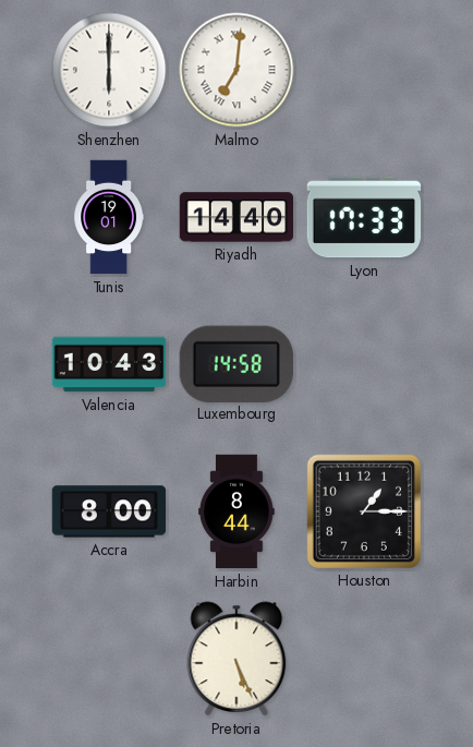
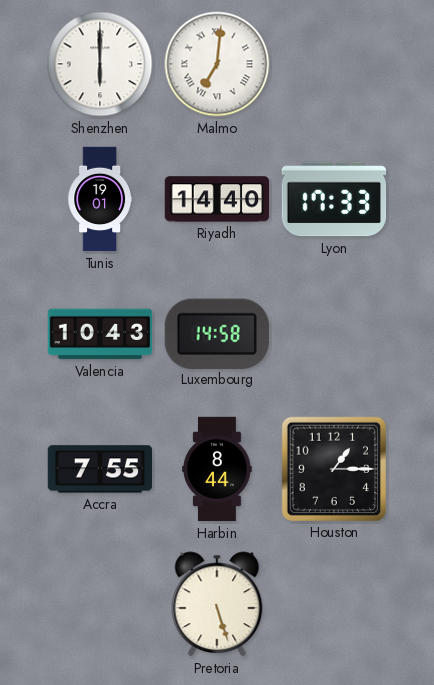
Accra: 8:00 -> 7:55
Pretoria: 5:26 -> 5:27
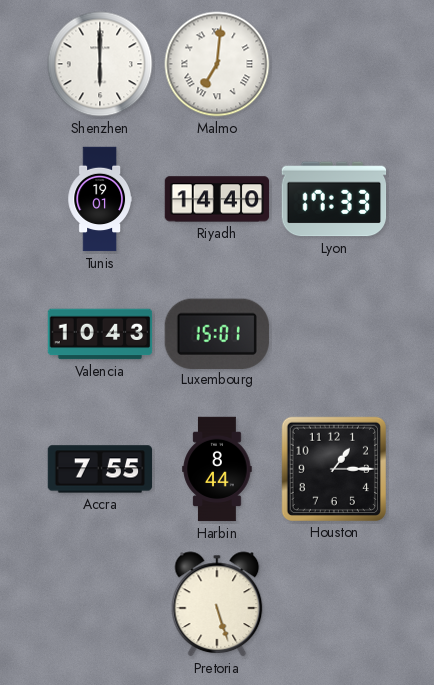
Luxembourg: 14:58 -> 15:01
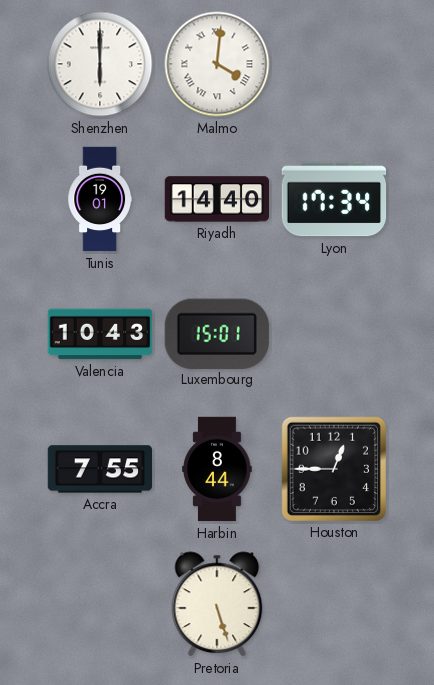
Malmo: 7:01 -> 4:01
Lyon: 17:33 -> 17:34
Houston: 1:15 -> 12:45
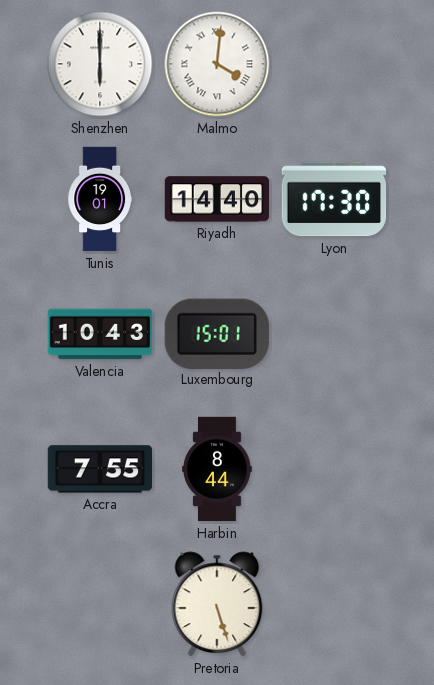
Lyon: 17:34 -> 17:30
Houston: 12:45 -> none
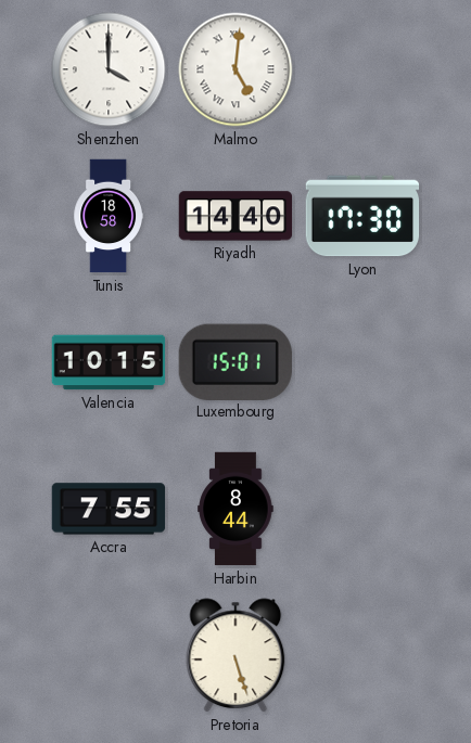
Shenzhen: 6:00 -> 4:00
Malmo: 4:01 -> 5:01
Tunis: 19:01 -> 18:58
Valencia: 10:43 -> 10:15
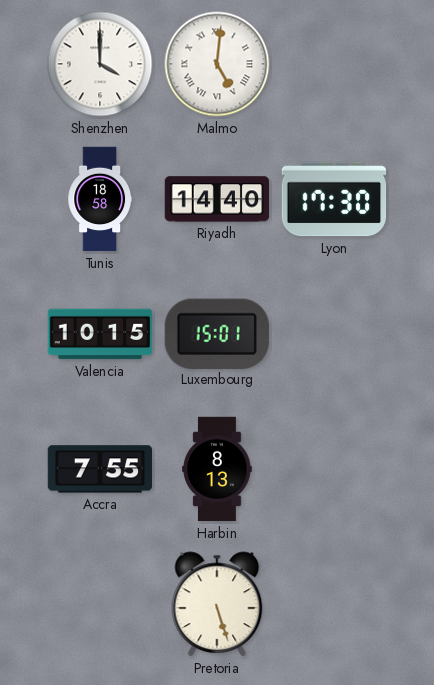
Harbin: 8:44 -> 8:13
